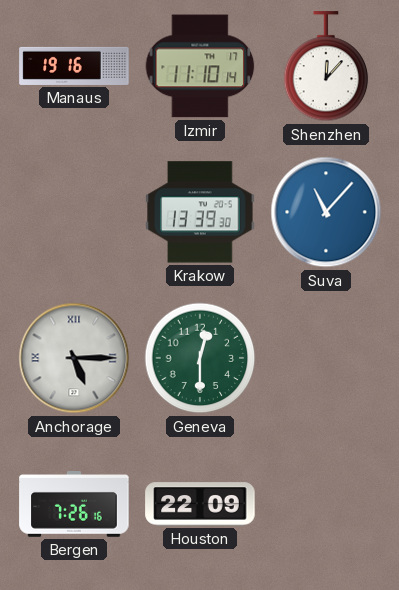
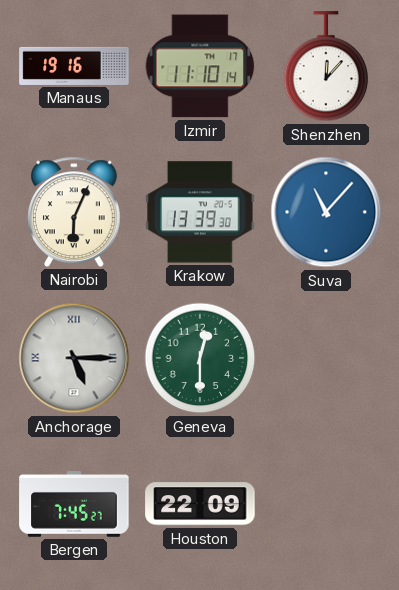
Nairobi: none -> 6:04
Bergen: 7:26 -> 7:45
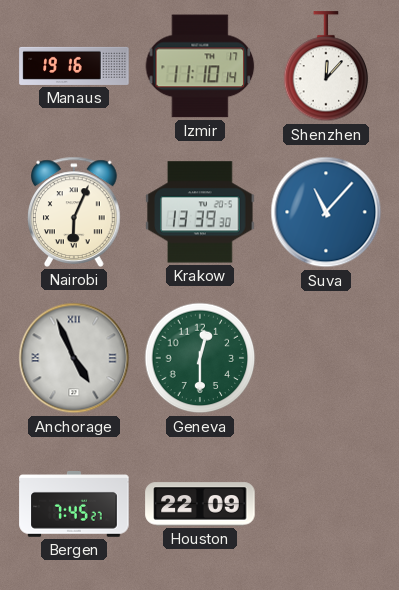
Anchorage: 5:15 -> 4:56
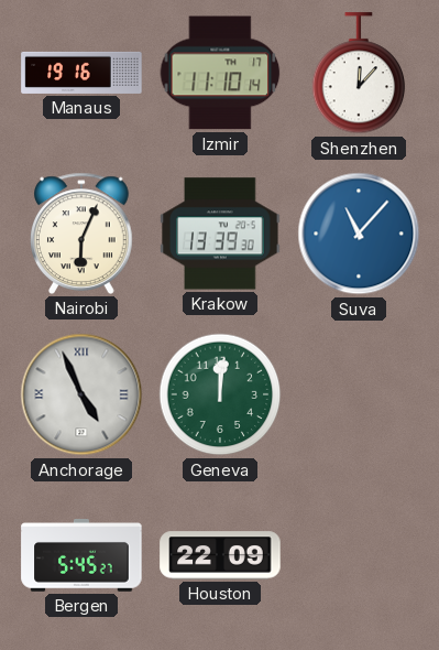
Geneva: 12:30 -> 12:01
Bergen: 7:45 -> 5:45
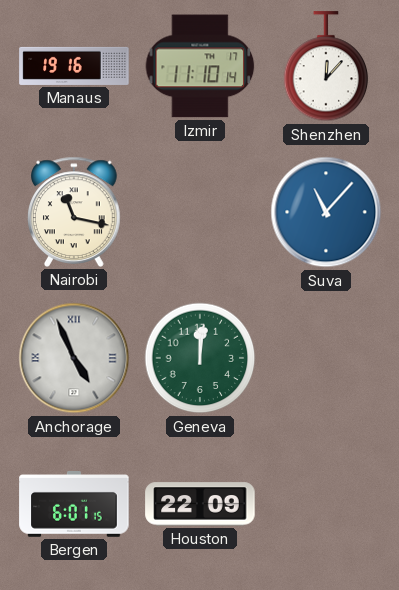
Nairobi: 6:04 -> 11:17
Krakow: 13:39 -> none
Bergen: 5:45 -> 6:01
